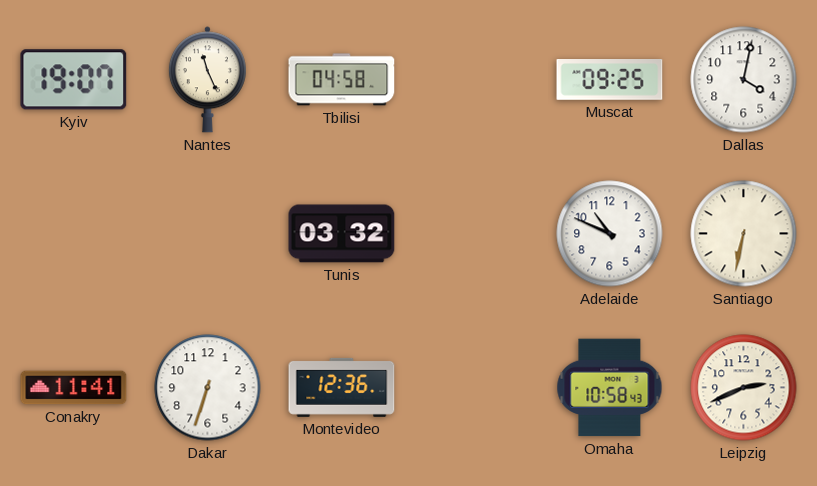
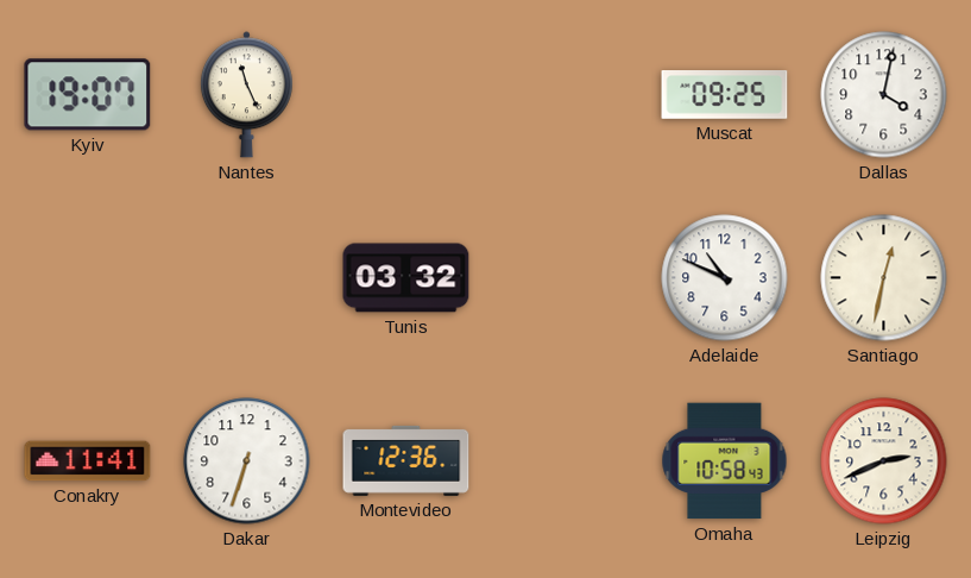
Tbilisi: 04:58 -> none
Santiago: 6:32 -> 12:32
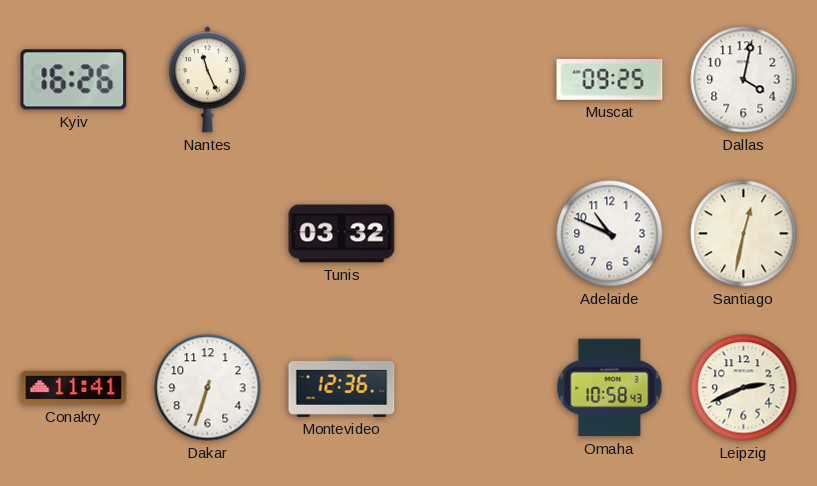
Kyiv: 19:07 -> 16:26
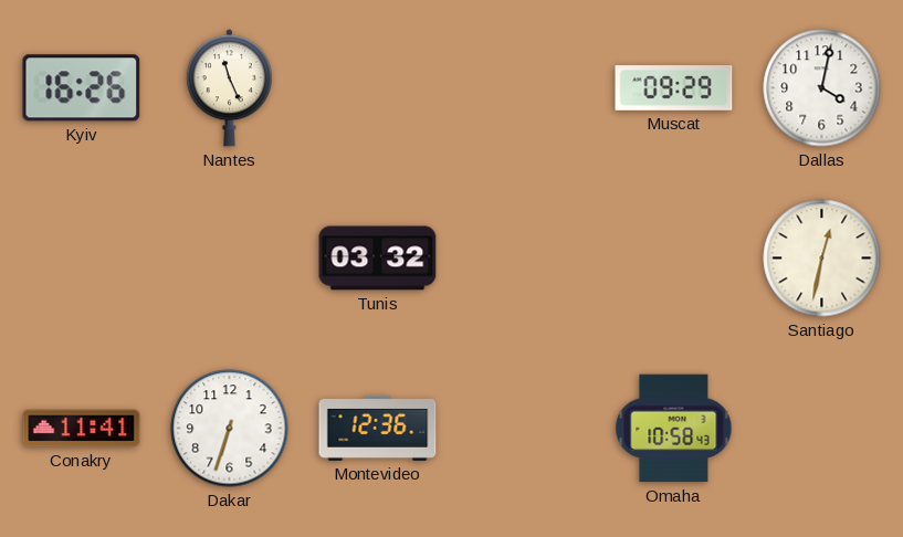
Muscat: 09:25 -> 09:29
Adelaide: 10:49 -> none
Leipzig: 2:41 -> none
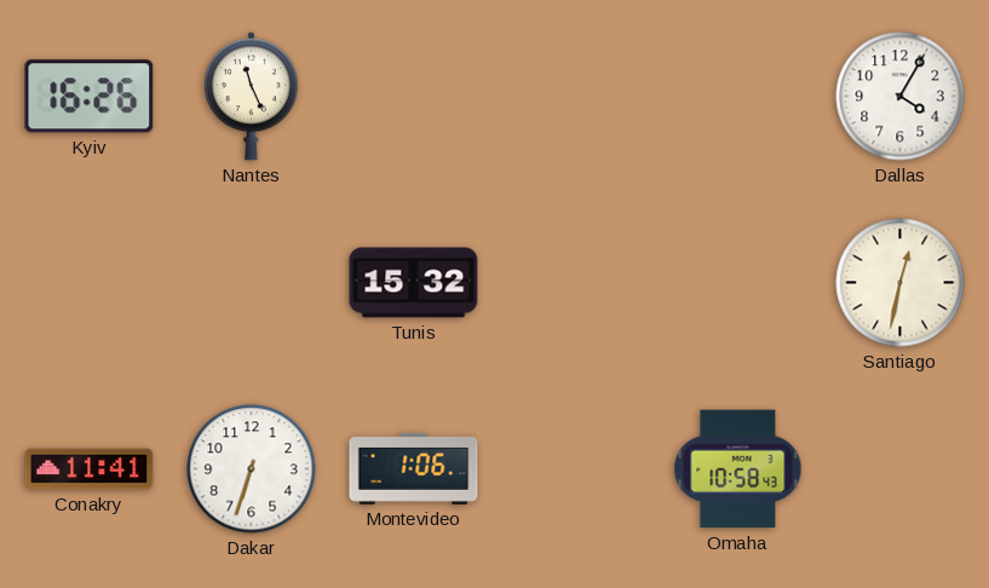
Muscat: 09:29 -> none
Dallas: 4:02 -> 4:05
Tunis: 03:32 -> 15:32
Montevideo: 12:36 -> 1:06
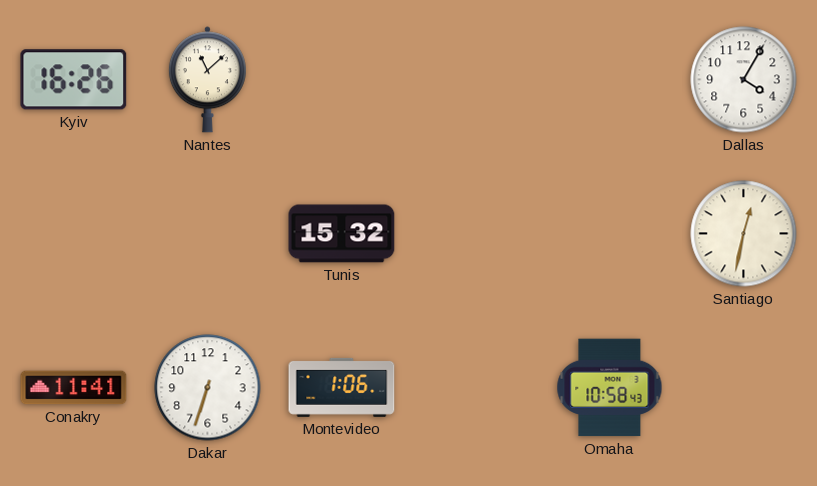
Nantes: 11:26 -> 11:08
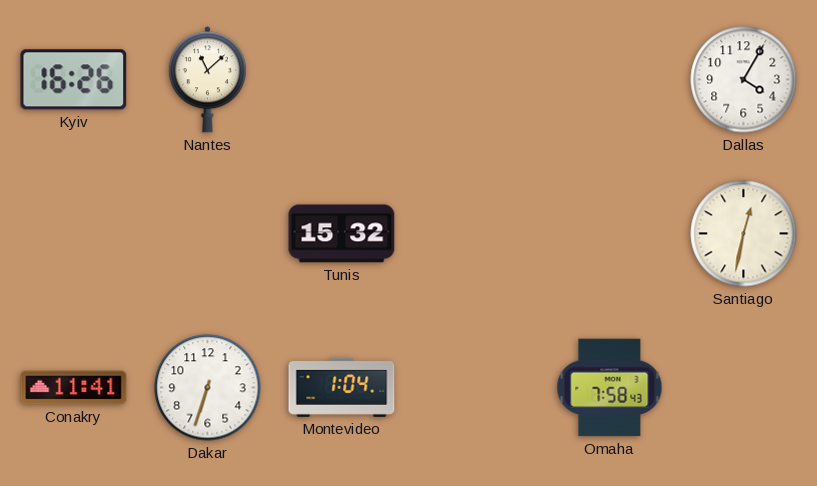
Montevideo: 1:06 -> 1:04
Omaha: 10:58 -> 7:58
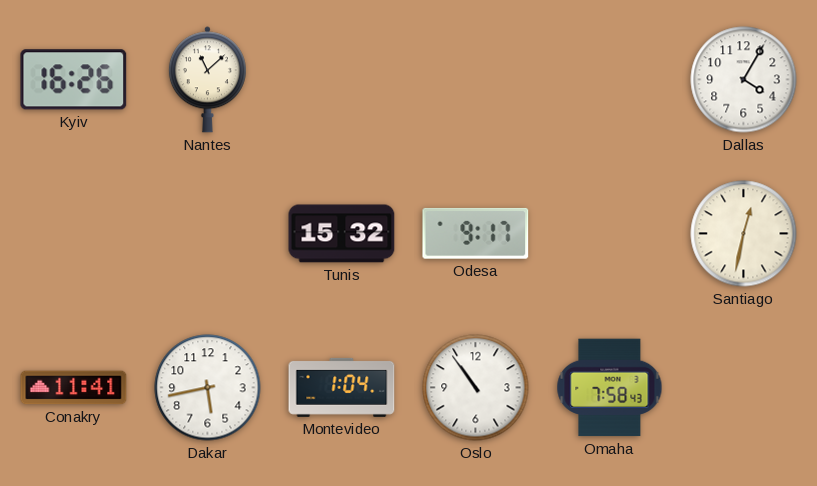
Odesa: none -> 9:17
Dakar: 6:33 -> 5:43
Oslo: none -> 10:54
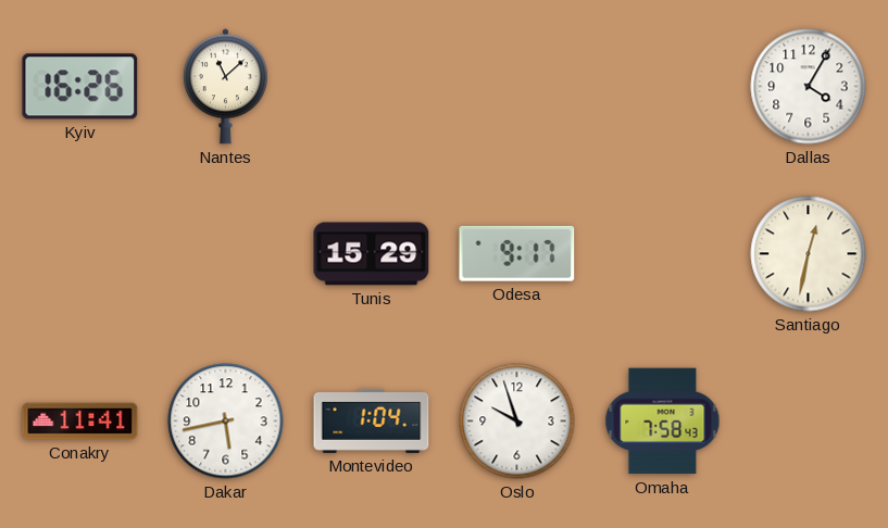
Tunis: 15:32 -> 15:29
Oslo: 10:54 -> 9:57
